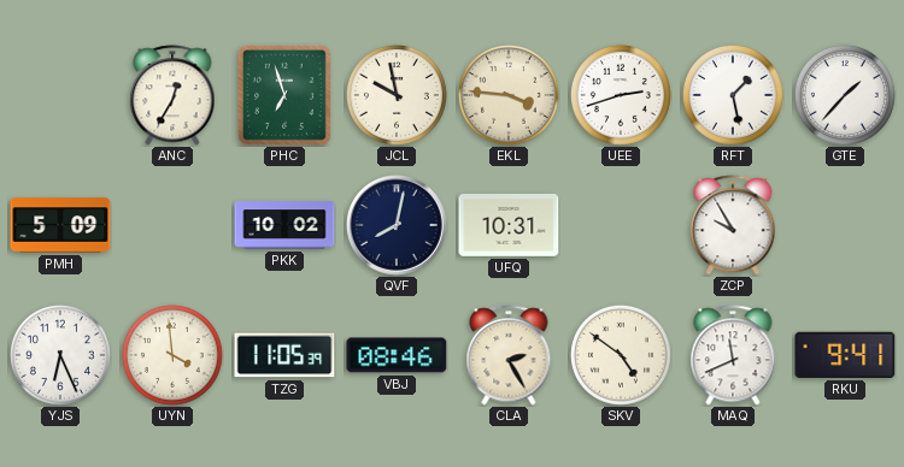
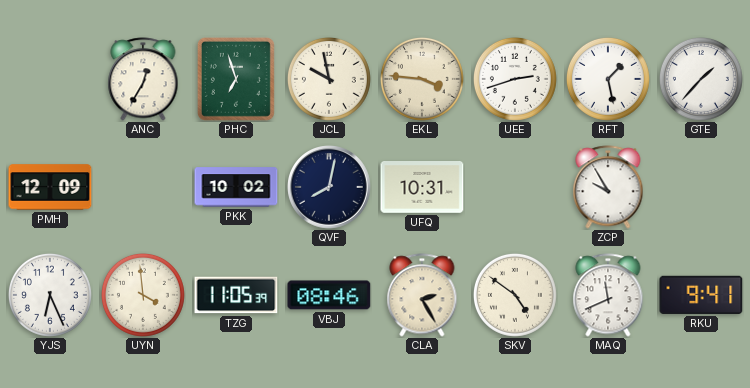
PMH: 5:09 -> 12:09
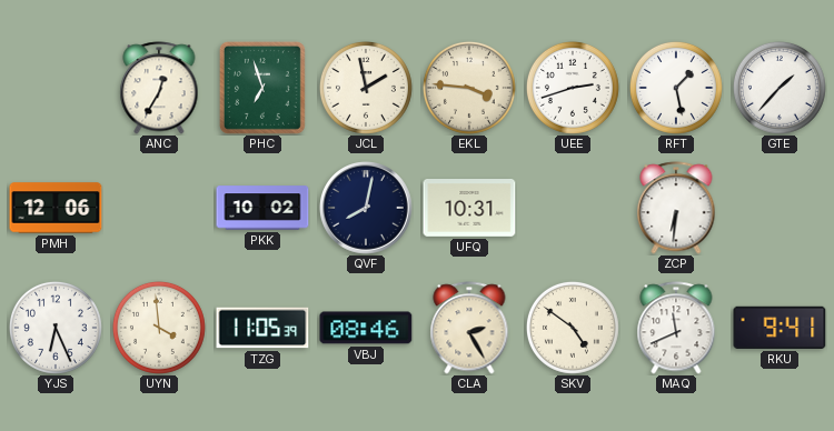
JCL: 9:58 -> 1:58
PMH: 12:09 -> 12:06
ZCP: 9:55 -> 6:31
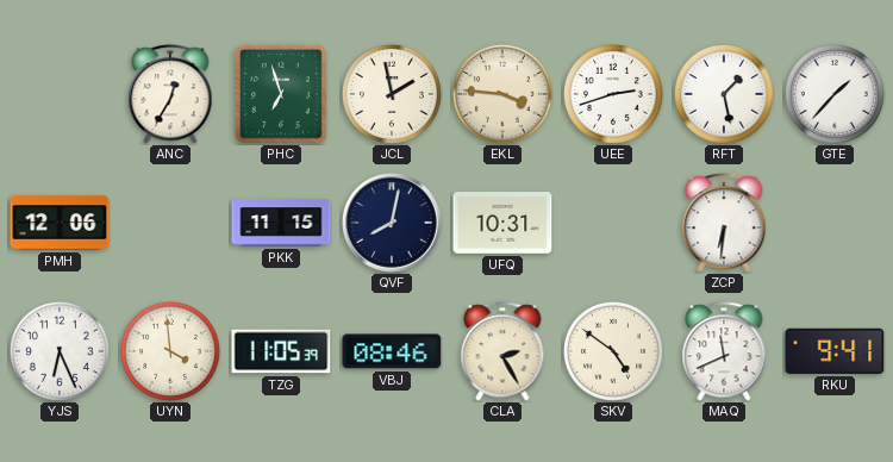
PKK: 10:02 -> 11:15
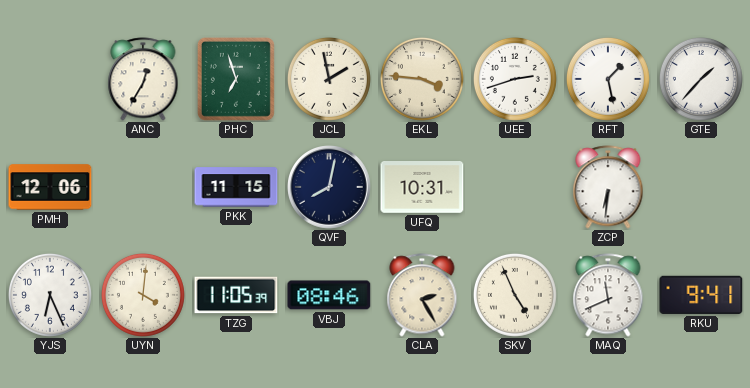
UYN: 3:59 -> 4:01
SKV: 4:51 -> 4:56
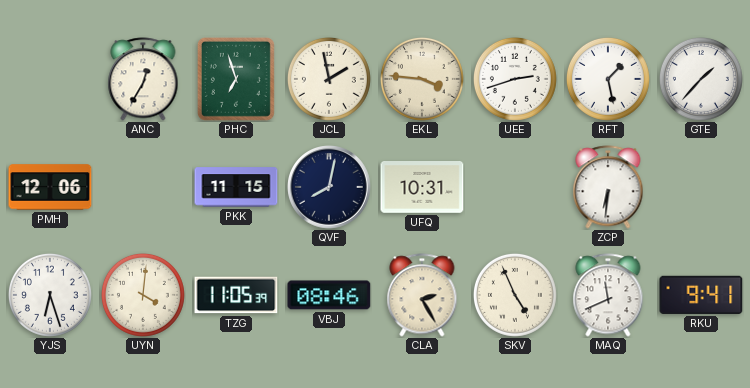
YJS: 6:26 -> 6:27
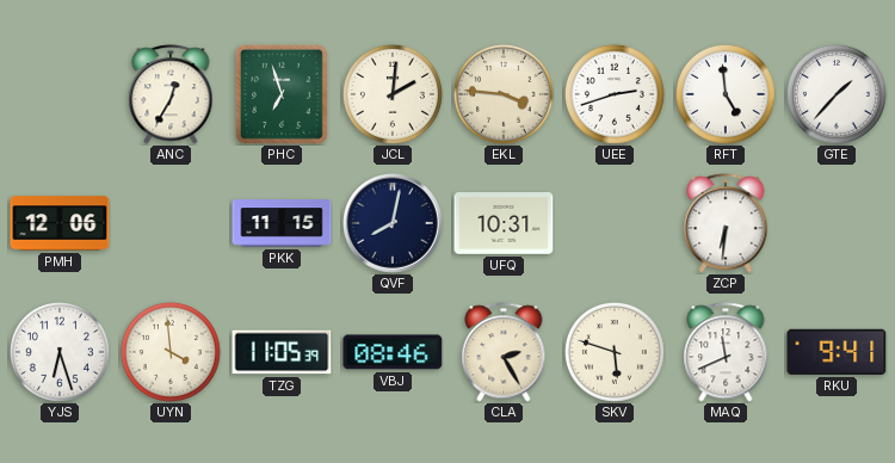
JCL: 1:58 -> 2:01
RFT: 1:28 -> 4:59
UYN: 4:01 -> 3:59
SKV: 4:56 -> 5:48
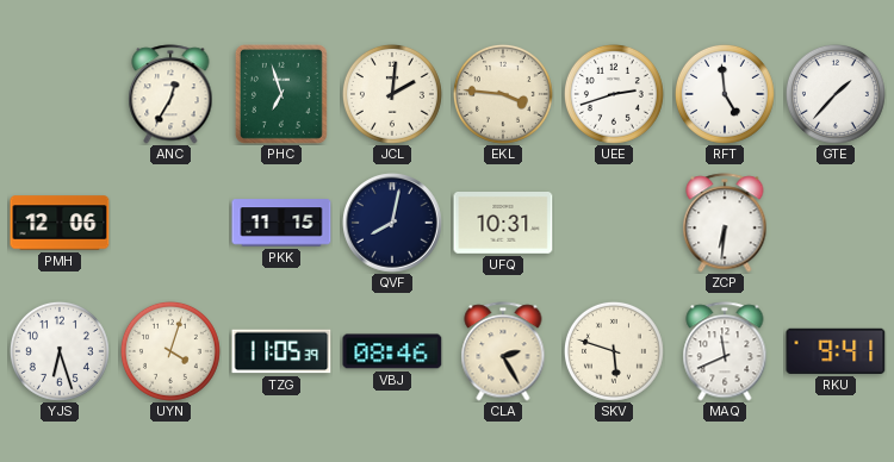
UYN: 3:59 -> 4:03
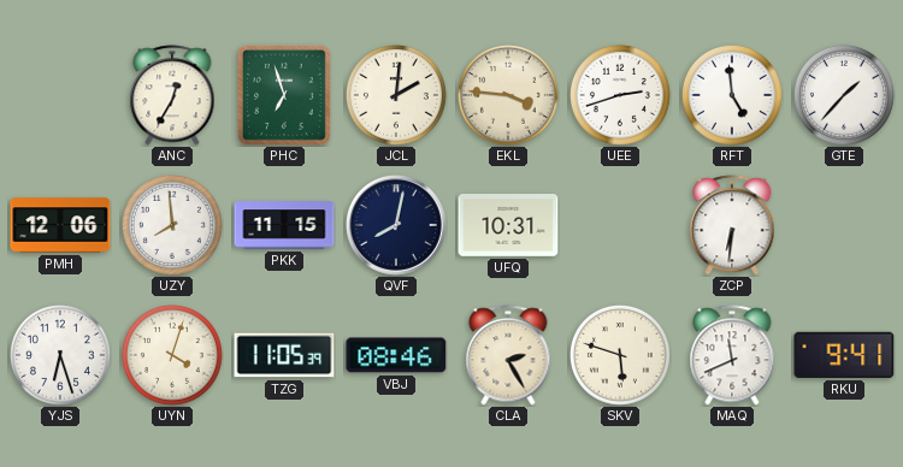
UZY: none -> 7:59
